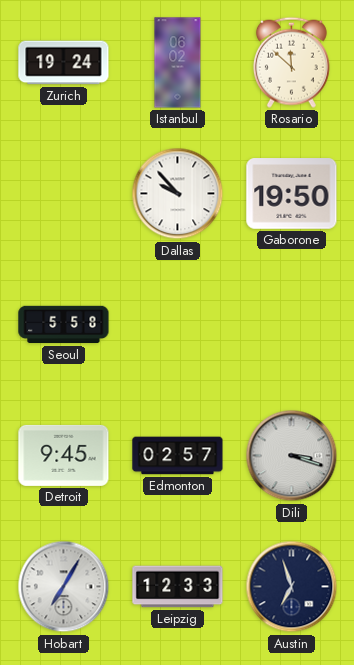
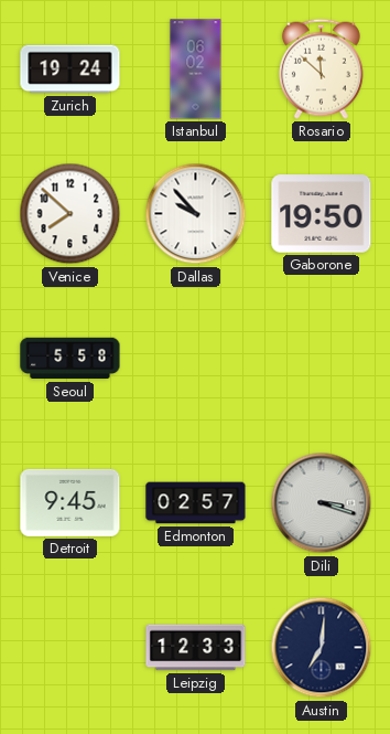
Venice: none -> 7:52
Hobart: 7:05 -> none
Austin: 6:57 -> 7:01
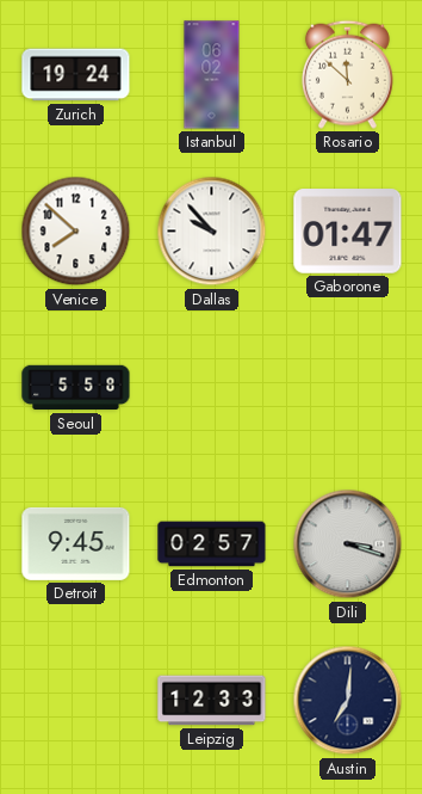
Gaborone: 19:50 -> 01:47
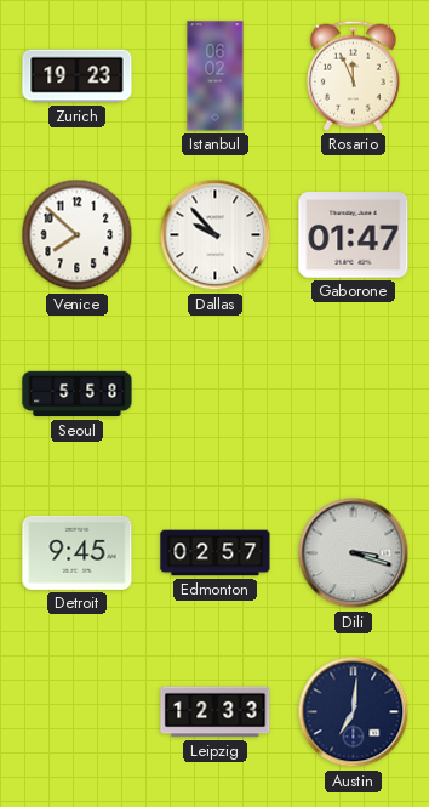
Zurich: 19:24 -> 19:23
Rosario: 11:52 -> 11:56
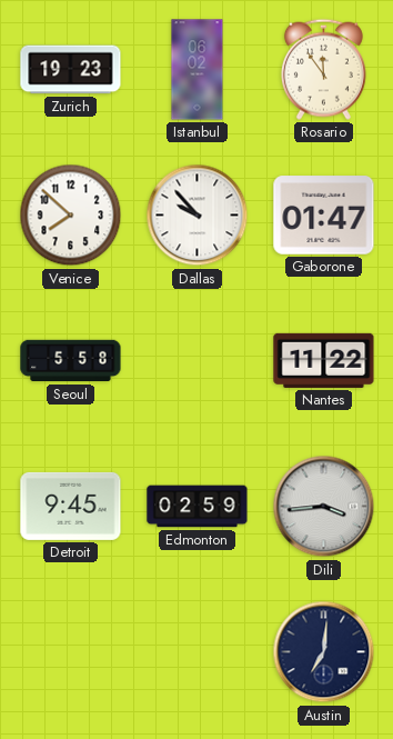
Rosario: 11:56 -> 11:54
Nantes: none -> 11:22
Edmonton: 02:57 -> 02:59
Dili: 3:18 -> 3:44
Leipzig: 12:33 -> none
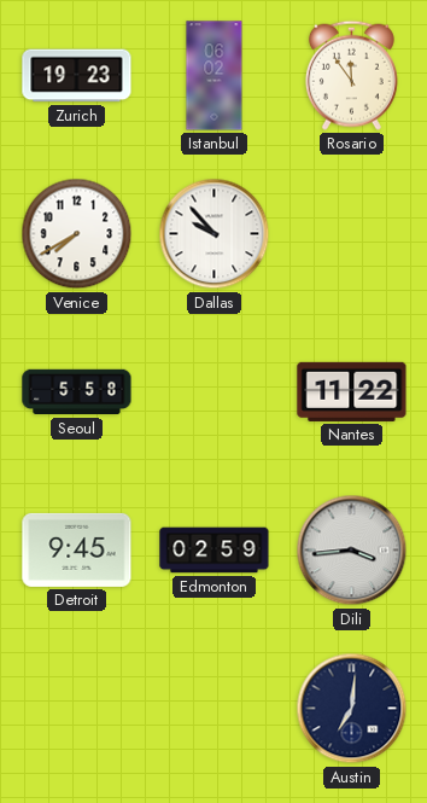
Venice: 7:52 -> 7:40
Gaborone: 01:47 -> none
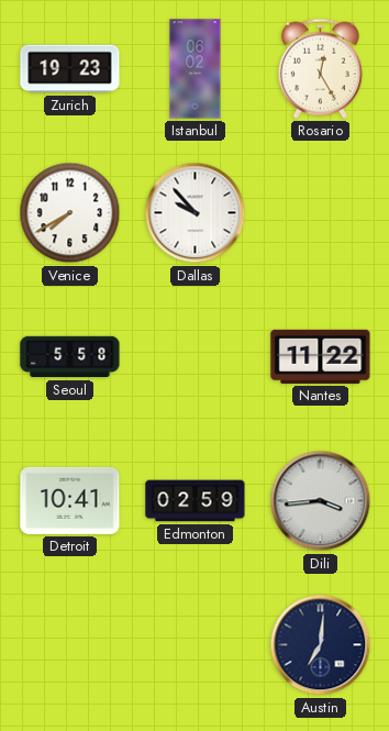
Rosario: 11:54 -> 12:25
Detroit: 9:45 -> 10:41
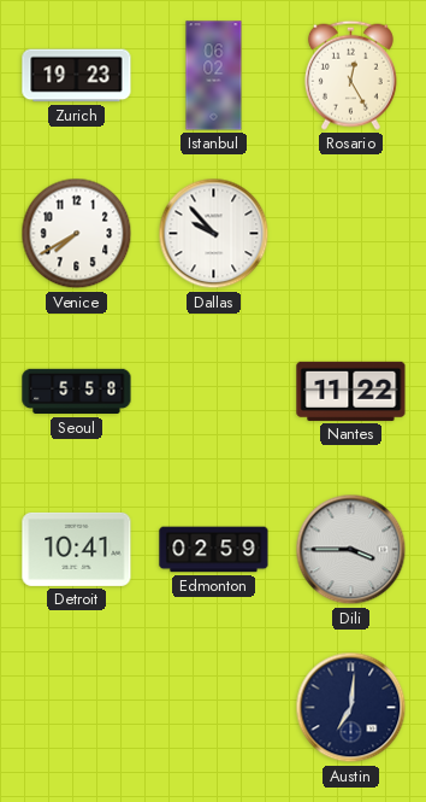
Dili: 3:44 -> 3:45
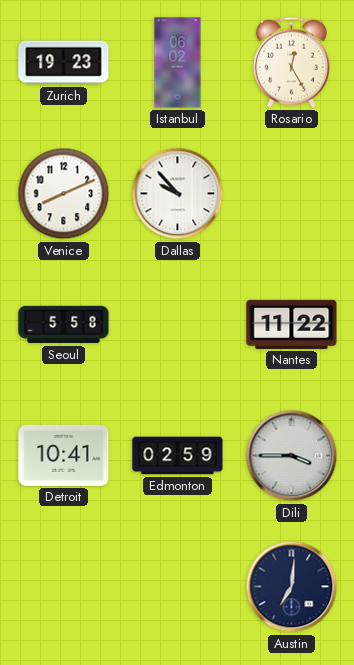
Venice: 7:40 -> 8:11
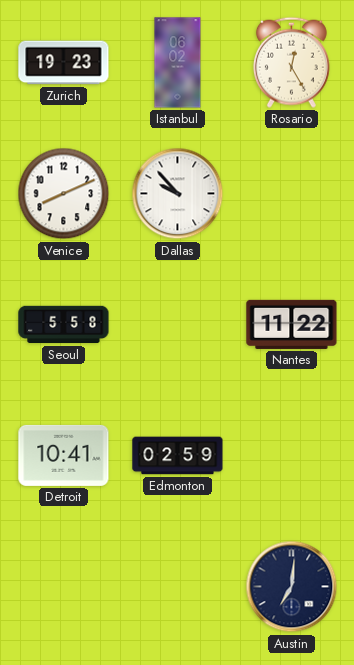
Dili: 3:45 -> none
